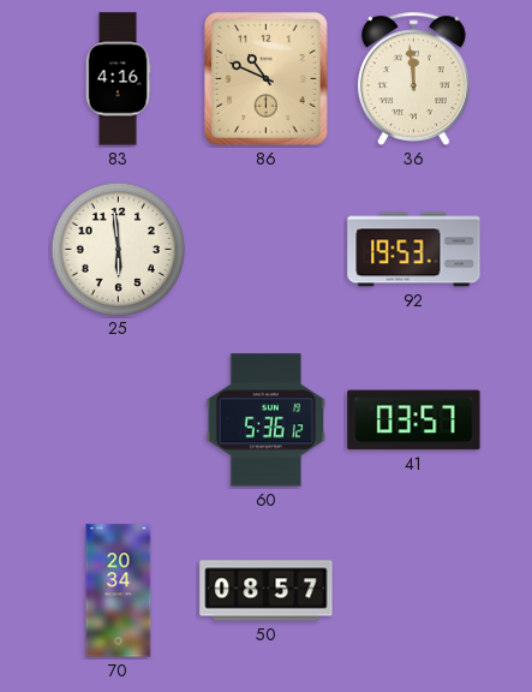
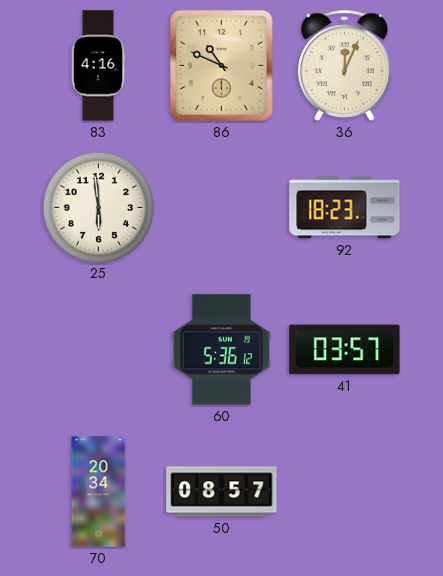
36: 11:59 -> 12:04
92: 19:53 -> 18:23
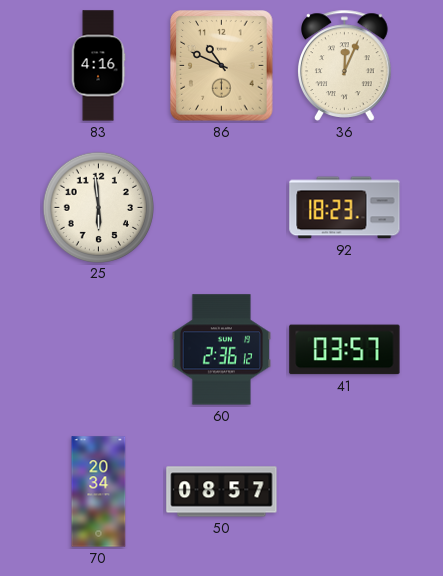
60: 5:36 -> 2:36
